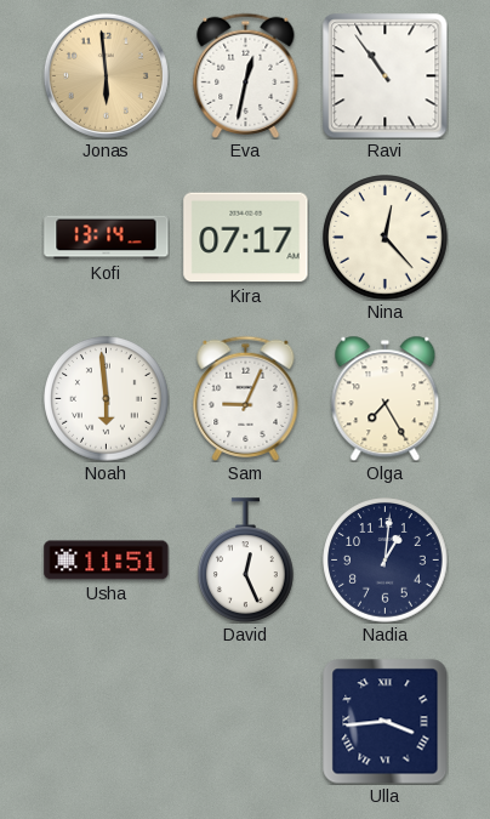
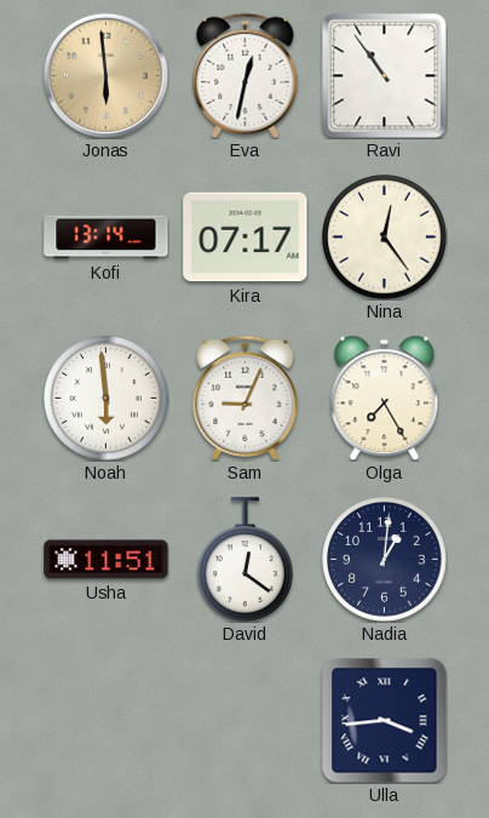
Nina: 12:23 -> 12:24
David: 12:26 -> 12:21
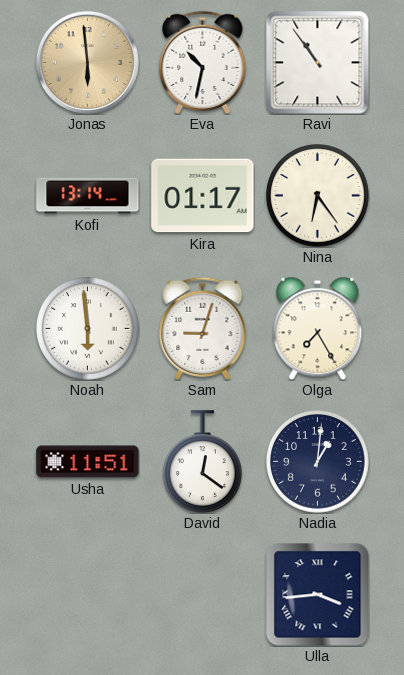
Eva: 12:32 -> 10:32
Kira: 07:17 -> 01:17
Nina: 12:24 -> 6:24
Sam: 9:04 -> 9:03
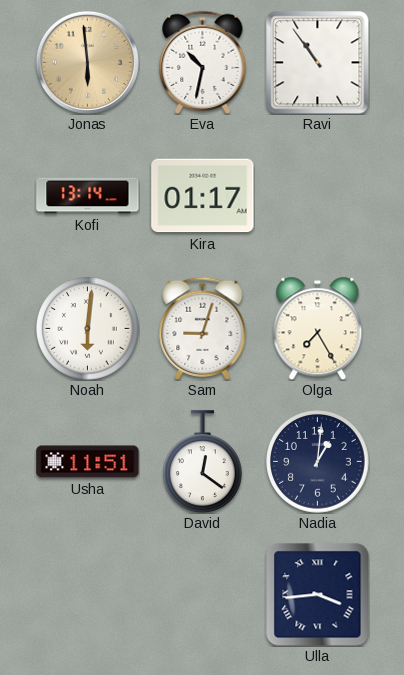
Nina: 6:24 -> none
Noah: 5:59 -> 6:01
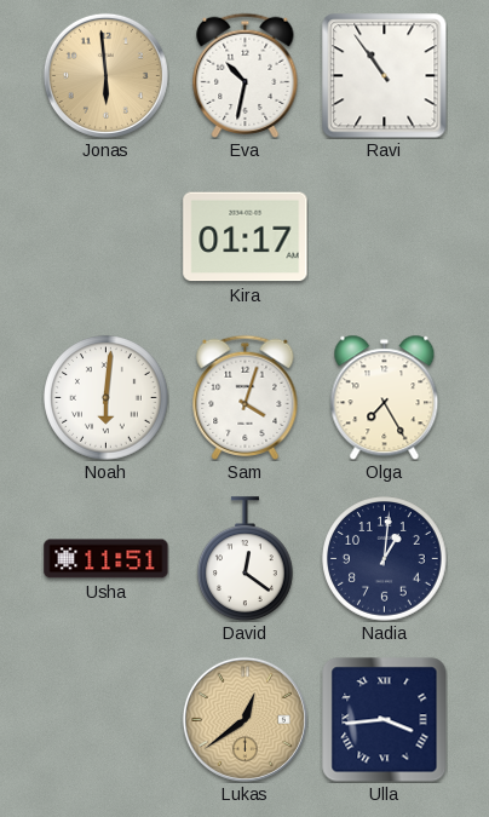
Kofi: 13:14 -> none
Sam: 9:03 -> 4:03
Lukas: none -> 12:39
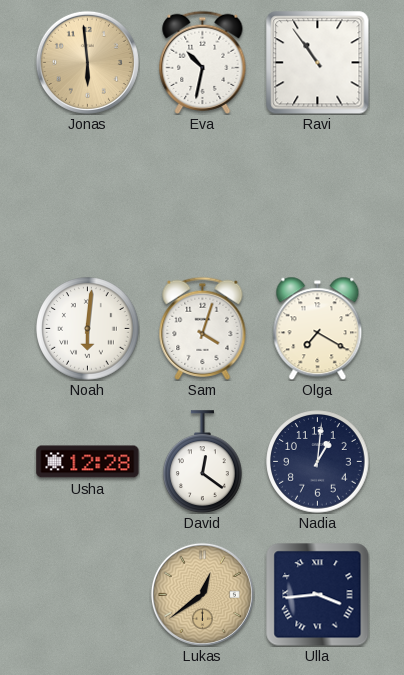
Kira: 01:17 -> none
Olga: 7:25 -> 7:20
Usha: 11:51 -> 12:28
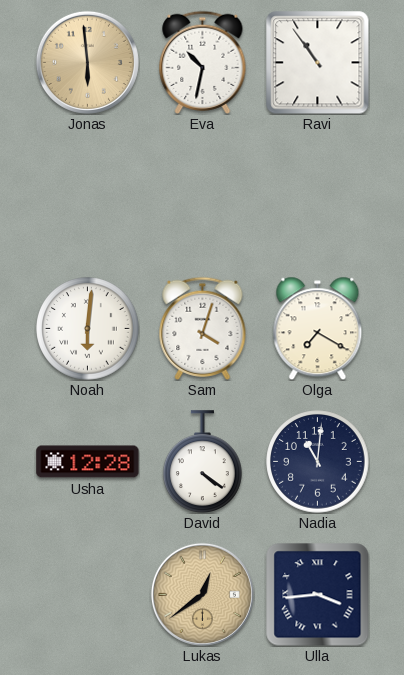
David: 12:21 -> 4:21
Nadia: 1:01 -> 11:01
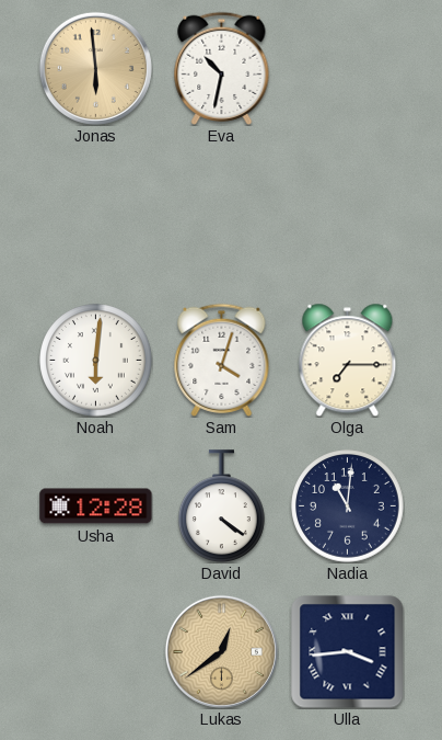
Ravi: 10:54 -> none
Olga: 7:20 -> 7:15
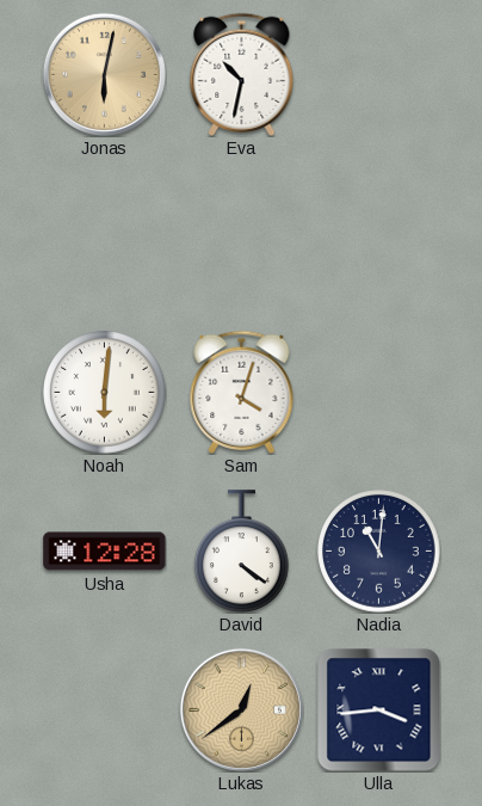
Jonas: 5:59 -> 6:02
Olga: 7:15 -> none
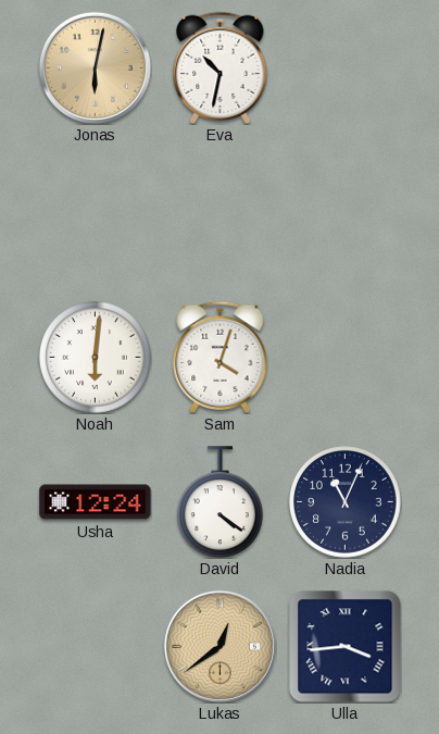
Usha: 12:28 -> 12:24
Nadia: 11:01 -> 11:04
